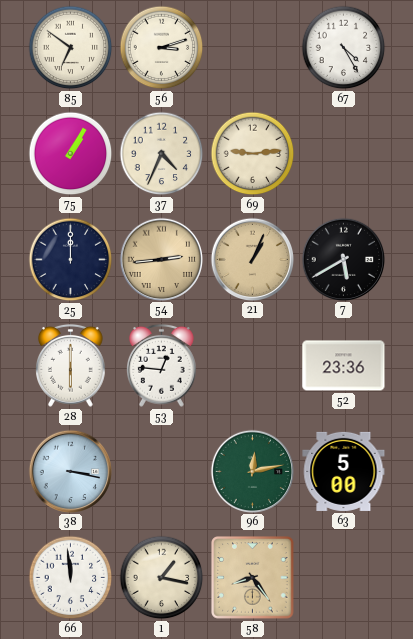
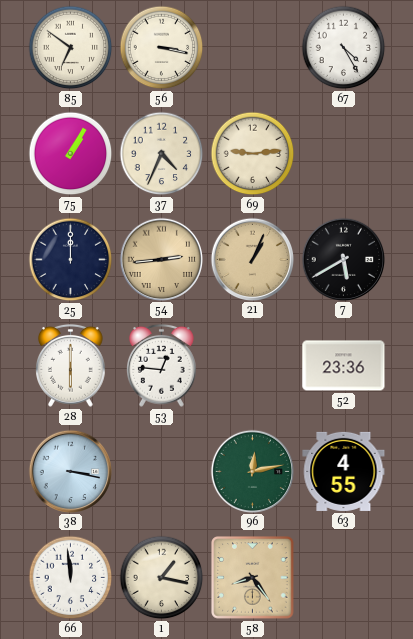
56: 3:12 -> 3:17
63: 5:00 -> 4:55
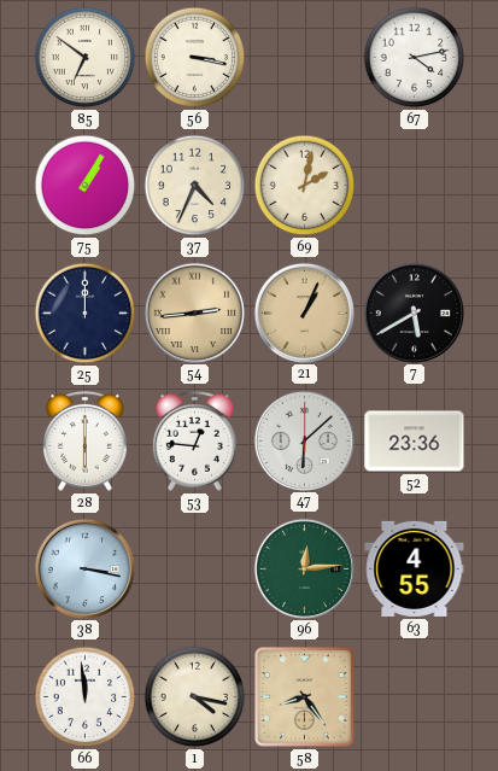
67: 4:25 -> 4:13
69: 9:14 -> 2:02
47: none -> 6:08
96: 12:13 -> 12:14
1: 1:17 -> 4:17
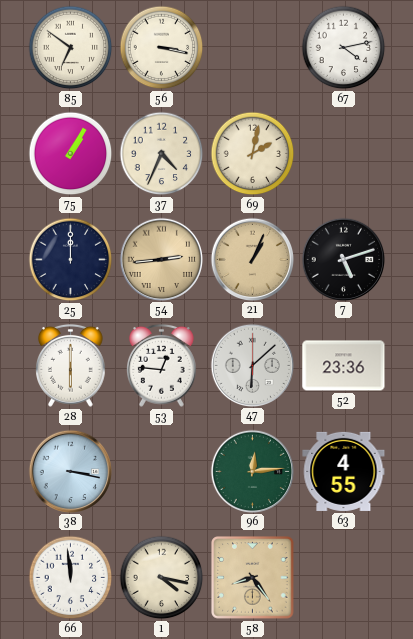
7: 5:40 -> 5:12
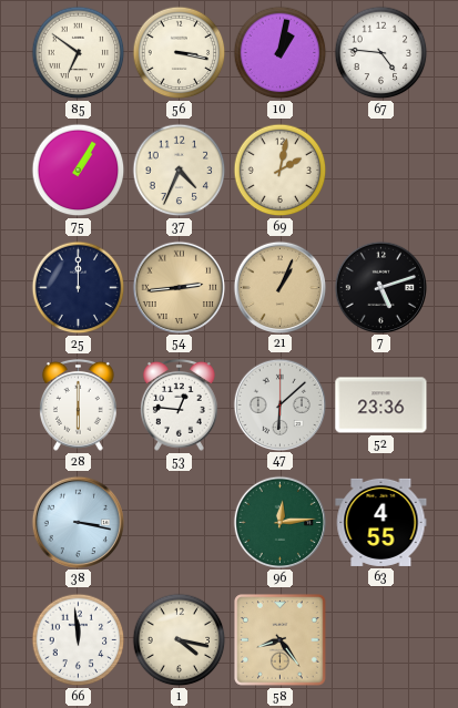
10: none -> 1:02
67: 4:13 -> 4:46
